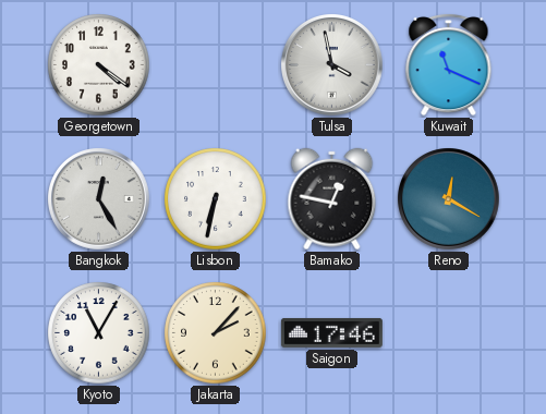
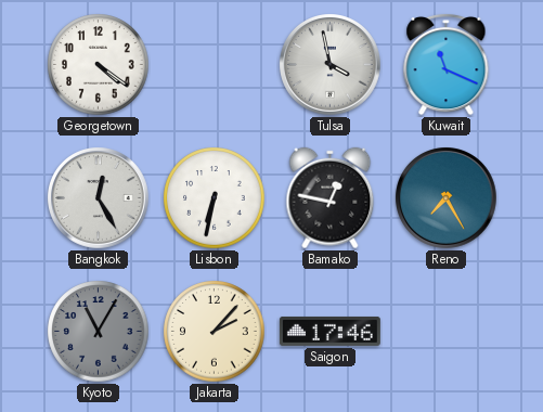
Reno: 12:20 -> 7:25
Kyoto dial: white -> grey
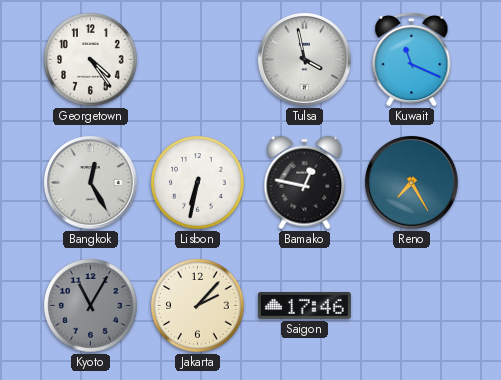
Georgetown: 4:21 -> 4:24
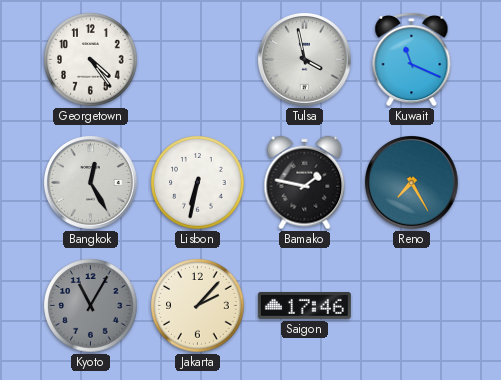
Bamako: 12:47 -> 1:47
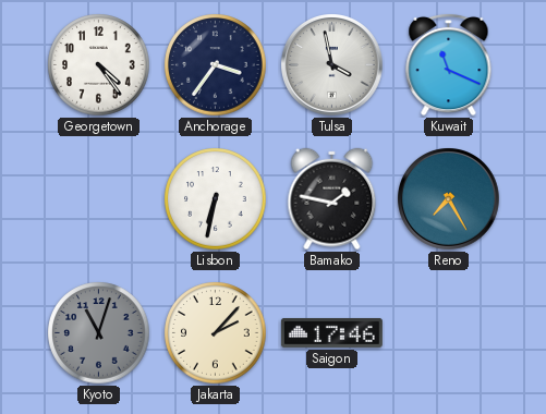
Anchorage: none -> 3:36
Bangkok: 12:25 -> none
Kyoto: 11:05 -> 11:03
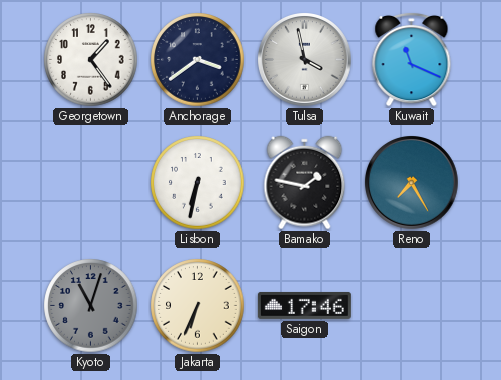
Georgetown: 4:24 -> 1:24
Anchorage: 3:36 -> 3:39
Jakarta: 2:07 -> 6:34
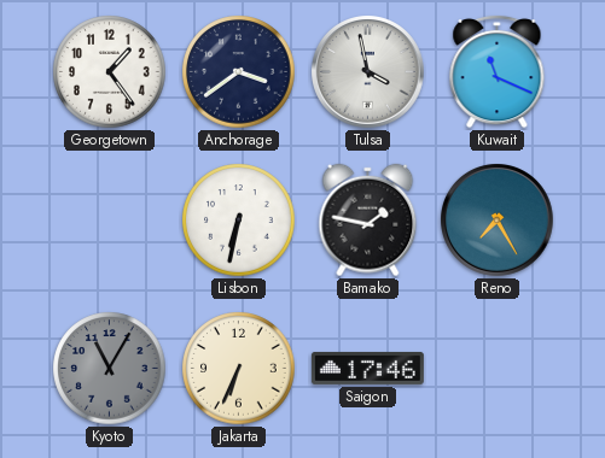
Kyoto: 11:03 -> 11:05
